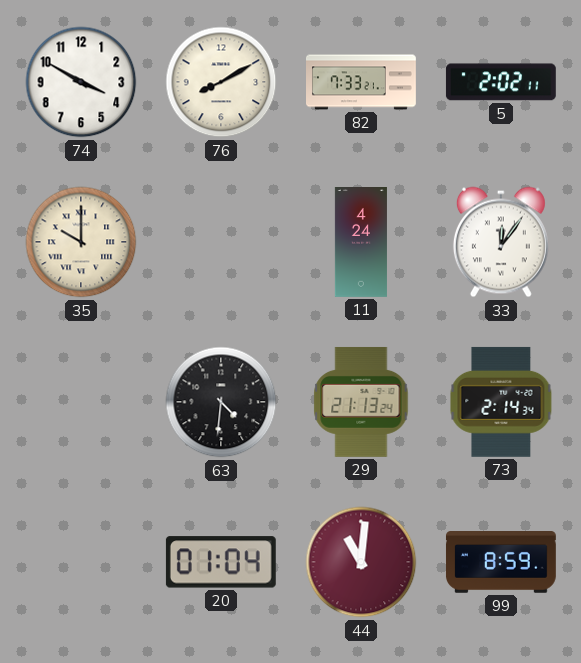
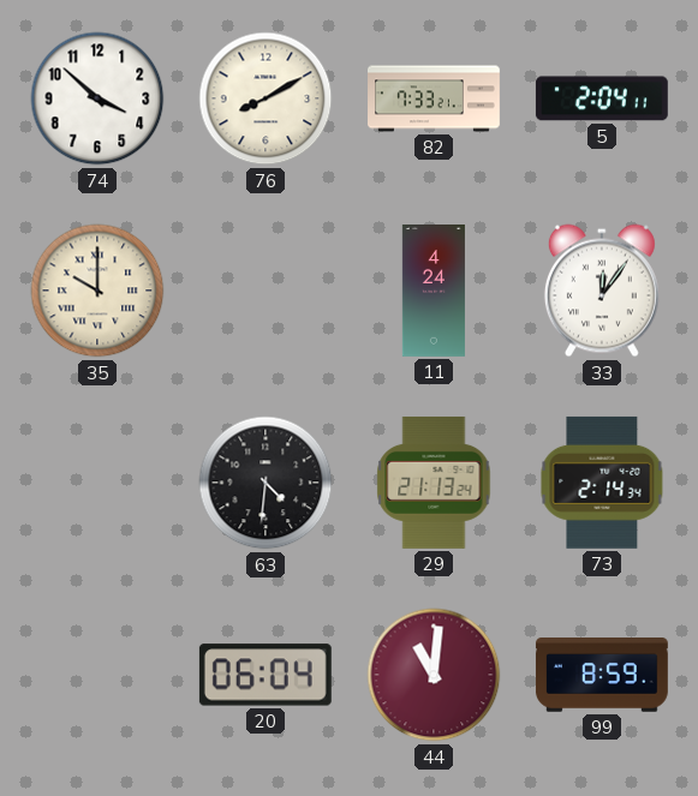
74: 3:50 -> 3:52
5: 2:02 -> 2:04
20: 01:04 -> 06:04
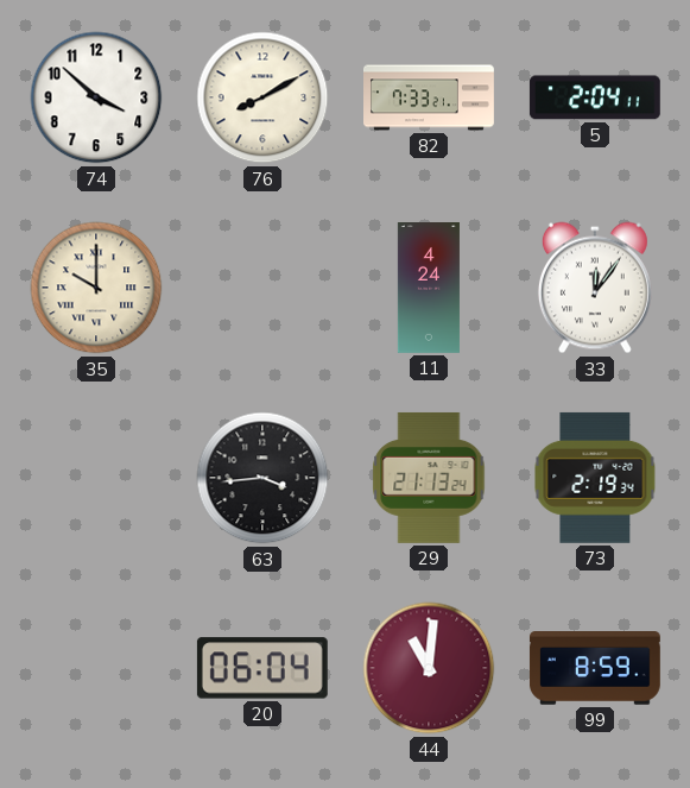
63: 4:31 -> 3:44
73: 2:14 -> 2:19
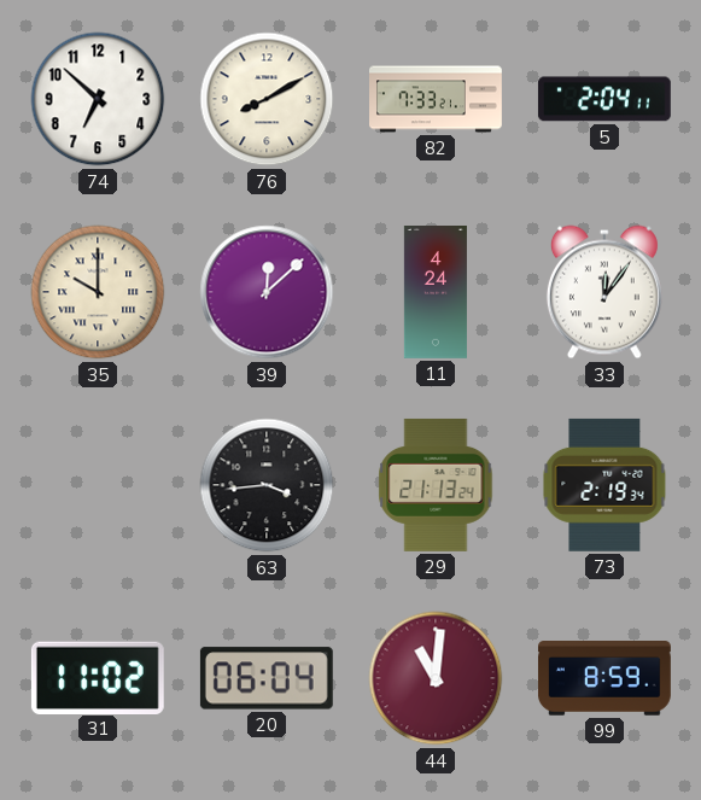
74: 3:52 -> 6:52
39: none -> 12:08
31: none -> 11:02
